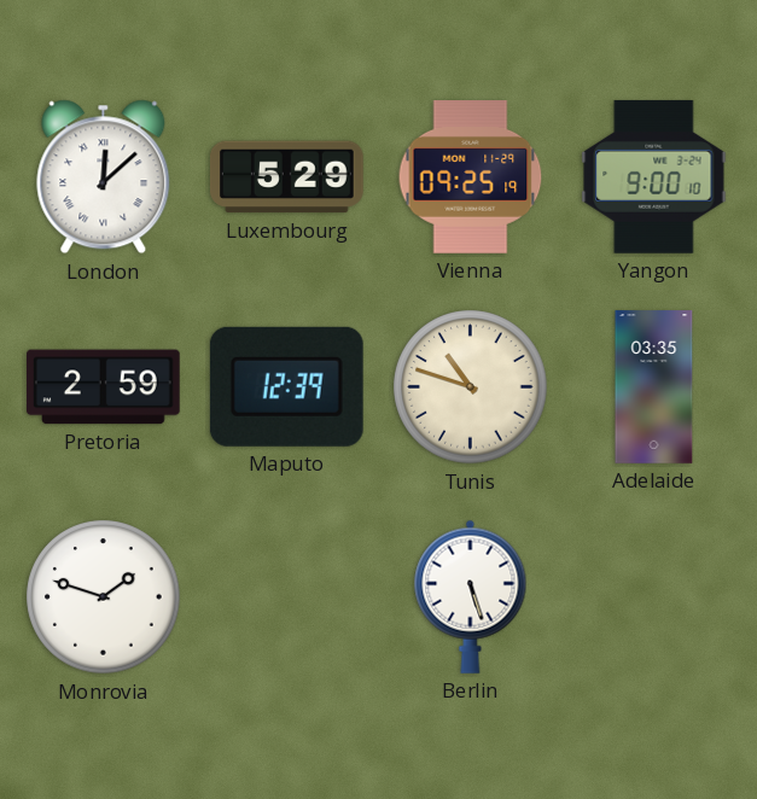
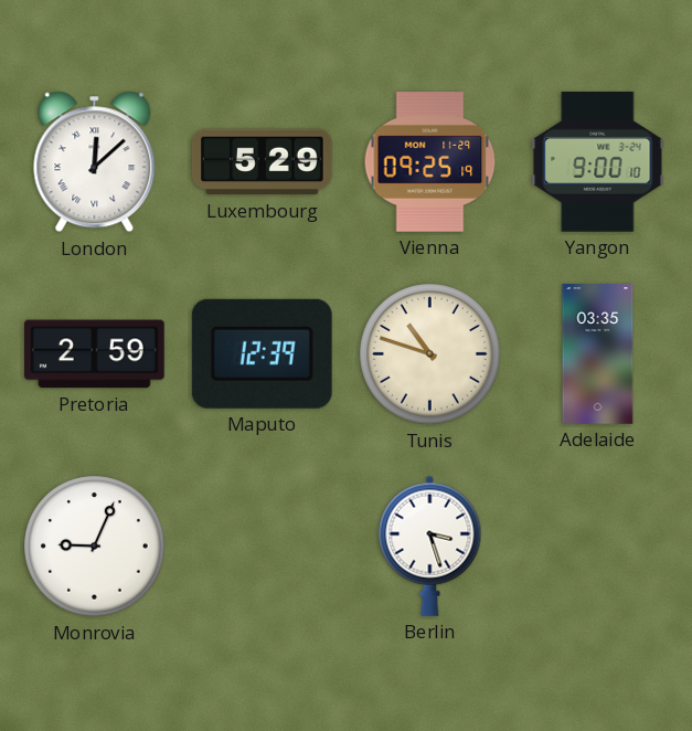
Monrovia: 1:48 -> 9:04
Berlin: 5:27 -> 3:27
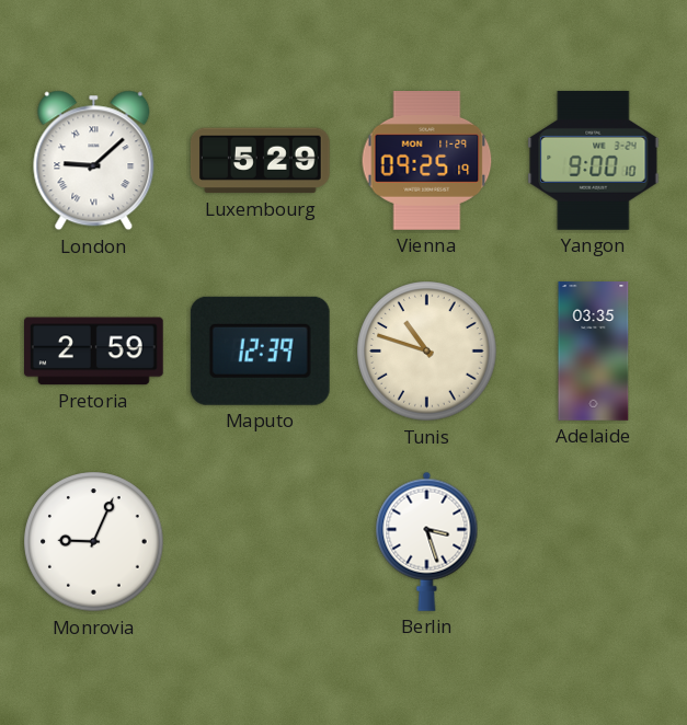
London: 12:08 -> 9:08
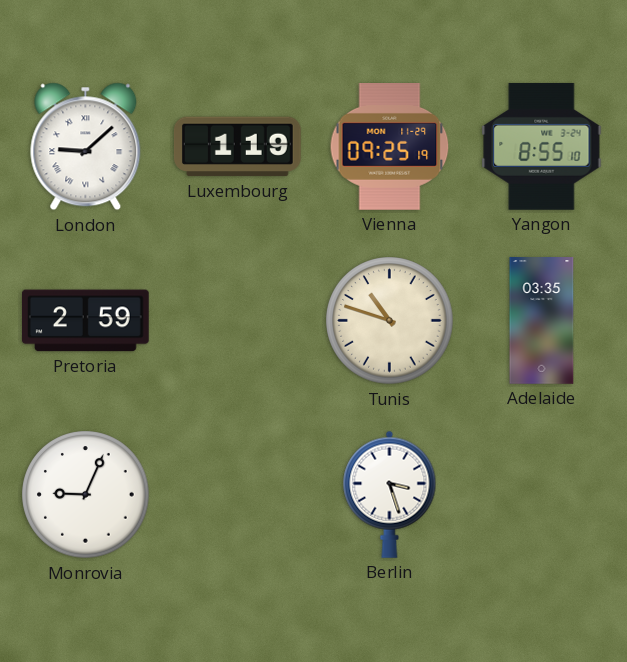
Luxembourg: 5:29 -> 1:19
Yangon: 9:00 -> 8:55
Maputo: 12:39 -> none
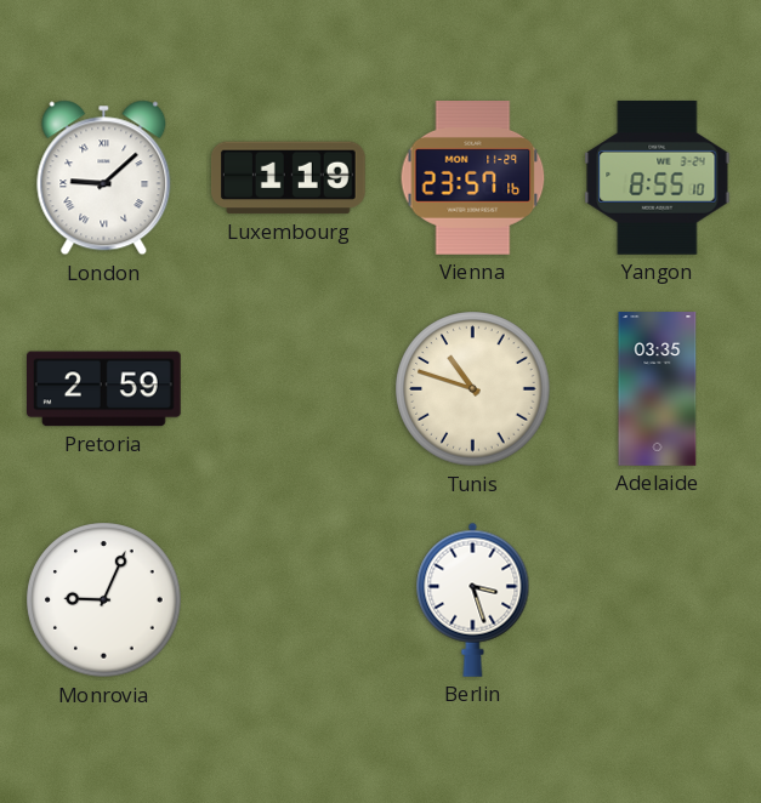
Vienna: 09:25 -> 23:57
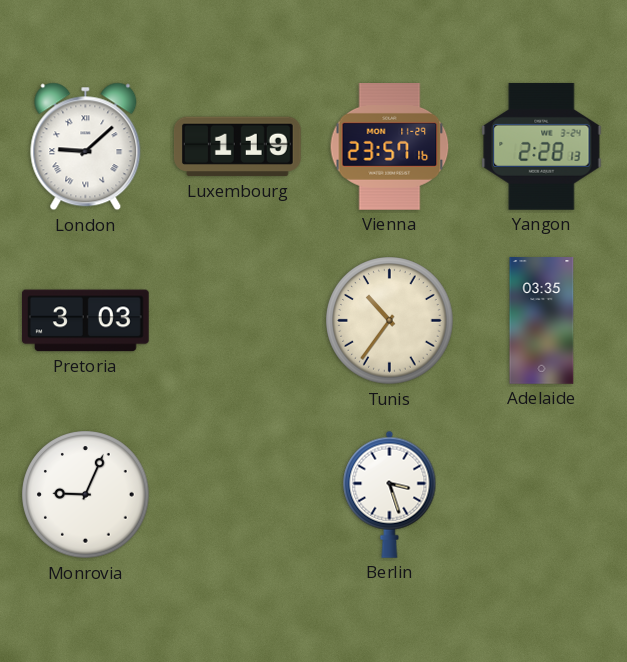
Yangon: 8:55 -> 2:28
Pretoria: 2:59 -> 3:03
Tunis: 10:48 -> 10:36
